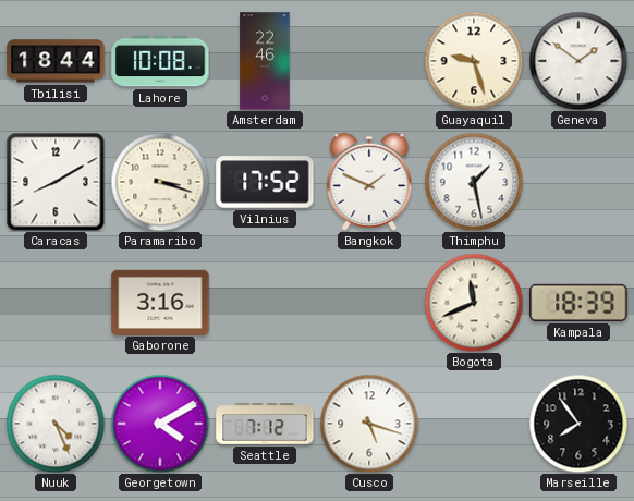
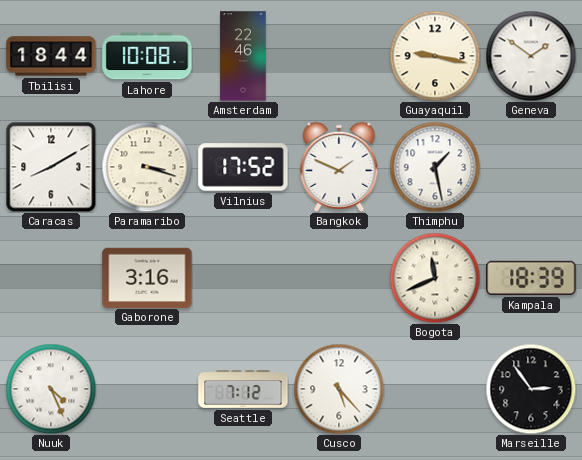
Guayaquil: 9:27 -> 9:17
Georgetown: 4:10 -> none
Cusco: 5:18 -> 5:23
Marseille: 7:54 -> 2:54
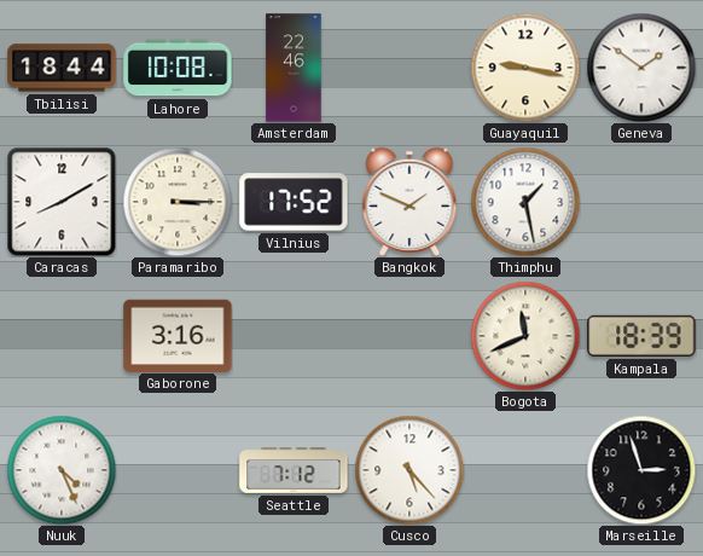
Paramaribo: 3:18 -> 3:15
Marseille: 2:54 -> 2:57
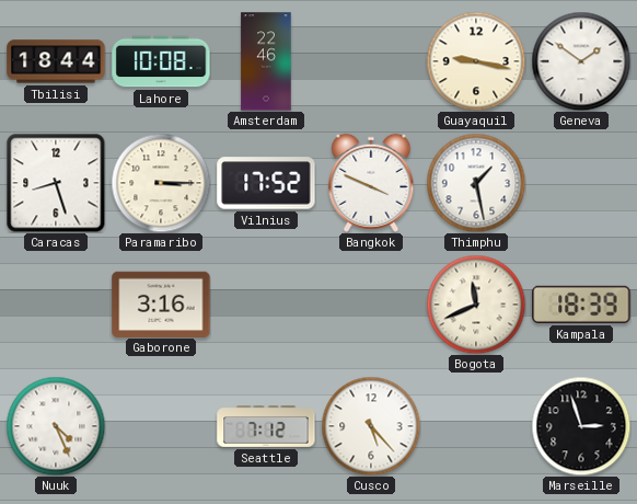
Caracas: 8:10 -> 8:27
Bangkok: 1:49 -> 3:49
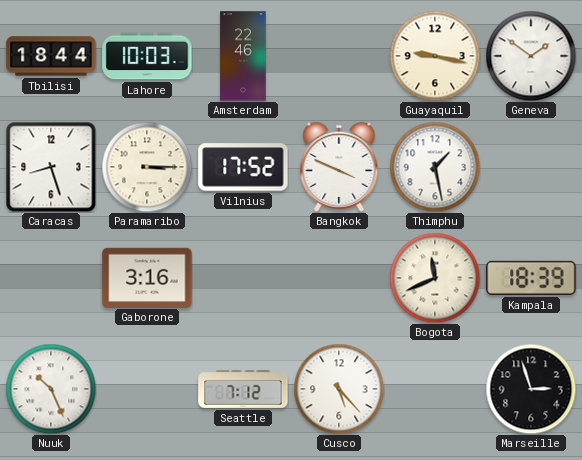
Lahore: 10:08 -> 10:03
Nuuk: 4:26 -> 10:26
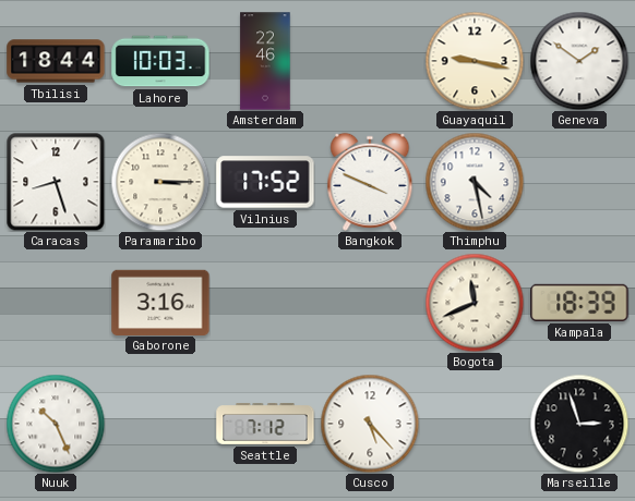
Thimphu: 1:28 -> 4:28
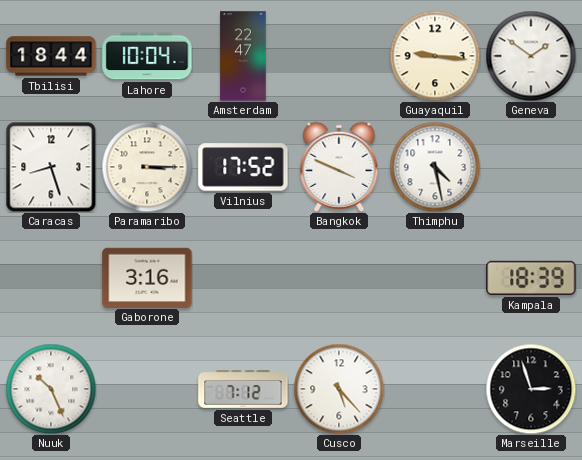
Lahore: 10:03 -> 10:04
Amsterdam: 22:46 -> 22:47
Guayaquil: 9:17 -> 9:16
Bogota: 11:41 -> none
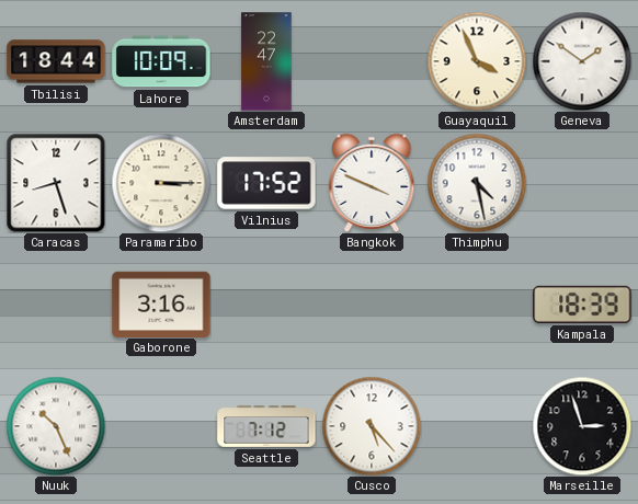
Lahore: 10:04 -> 10:09
Guayaquil: 9:16 -> 3:56
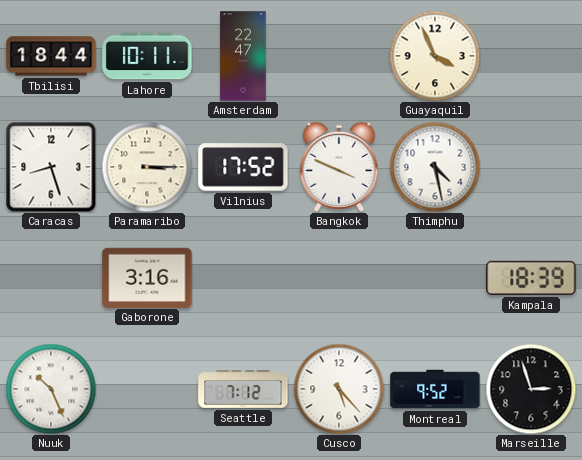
Lahore: 10:09 -> 10:11
Geneva: 1:51 -> none
Montreal: none -> 9:52
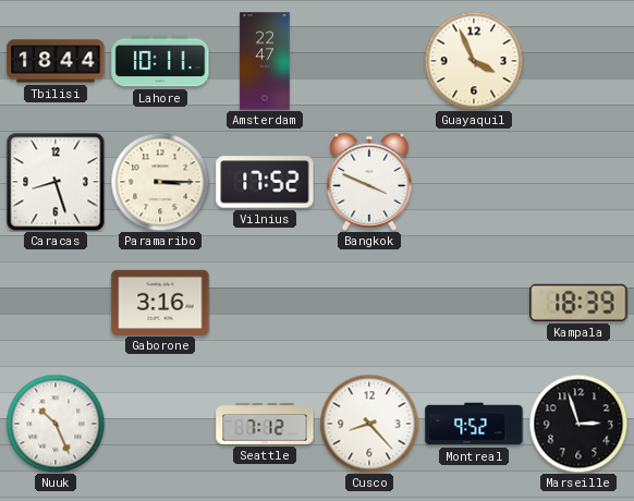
Thimphu: 4:28 -> none
Cusco: 5:23 -> 8:23
